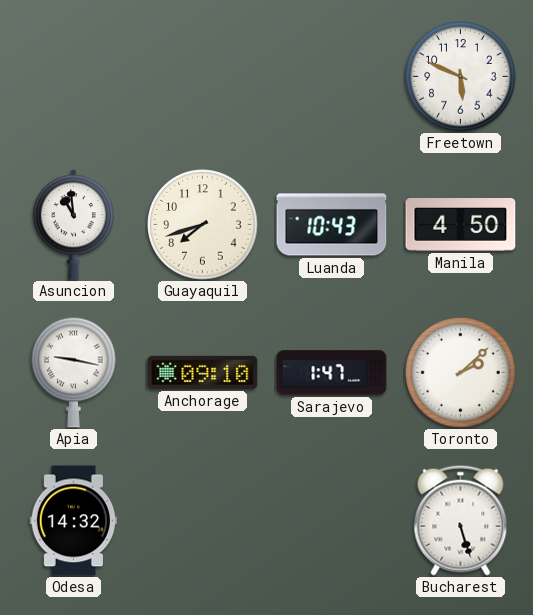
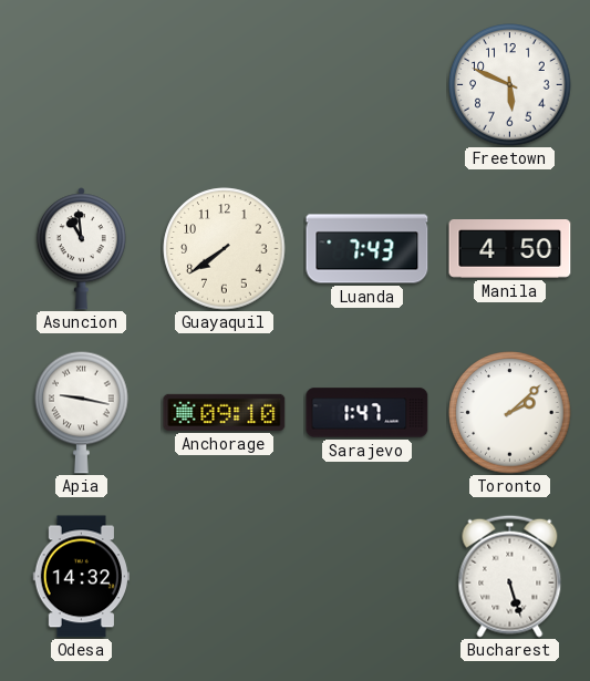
Guayaquil: 7:42 -> 7:39
Luanda: 10:43 -> 7:43
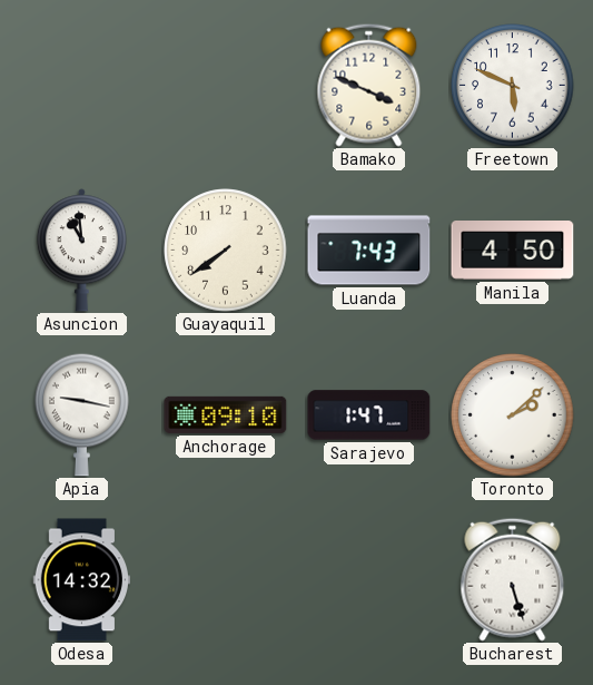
Bamako: none -> 3:49
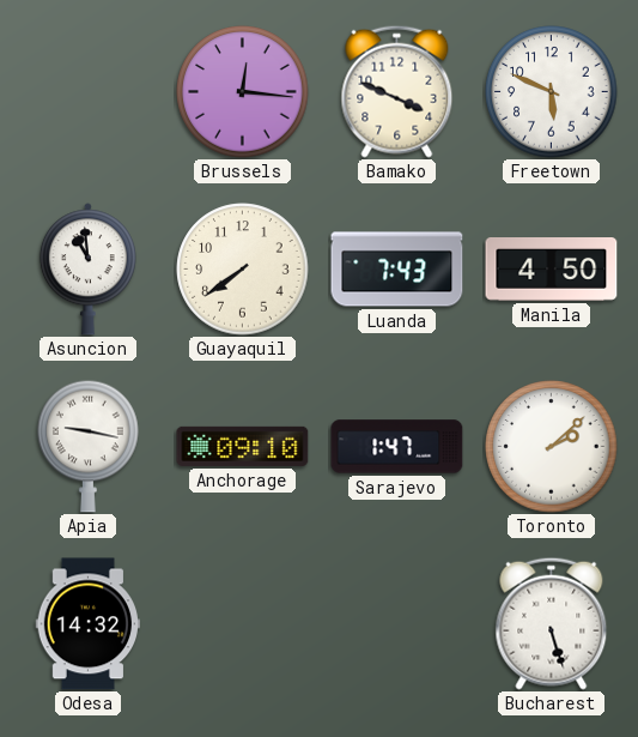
Brussels: none -> 12:16
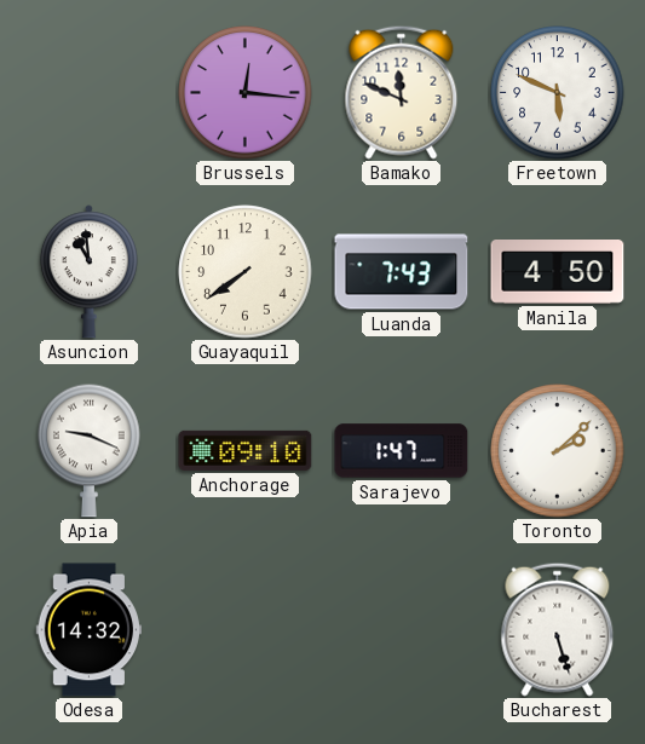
Bamako: 3:49 -> 11:49
Apia: 9:17 -> 9:19
